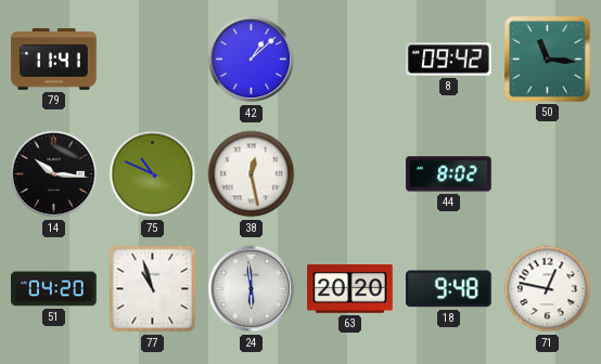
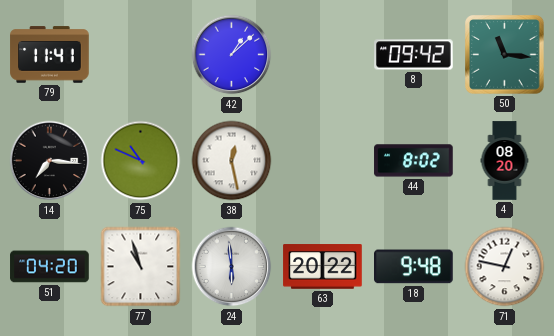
14: 10:16 -> 7:16
4: none -> 08:20
63: 20:20 -> 20:22
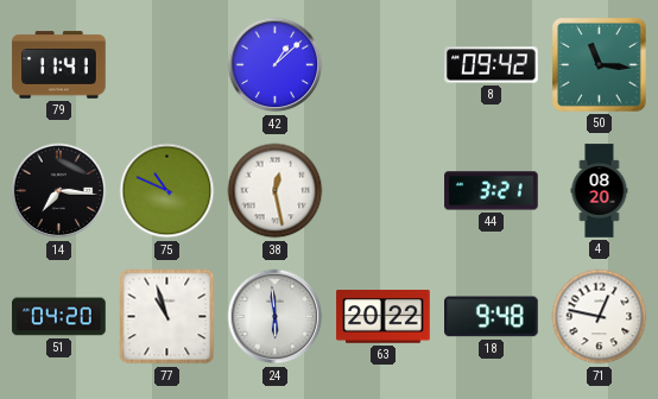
44: 8:02 -> 3:21
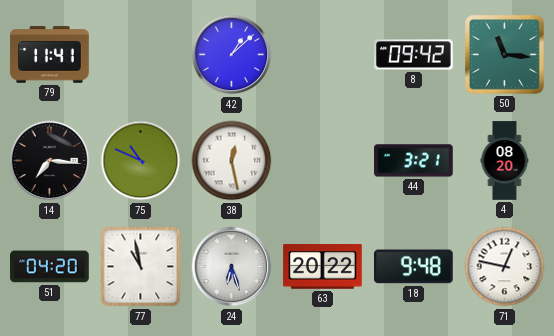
77: 10:57 -> 10:58
24: 5:59 -> 6:27
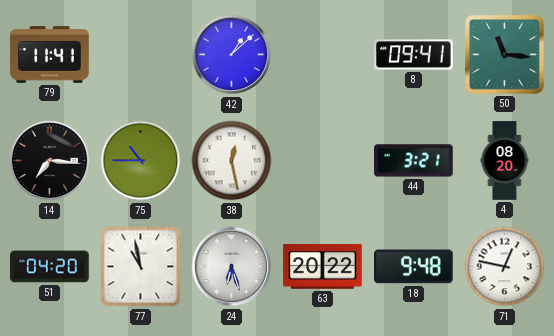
8: 09:42 -> 09:41
75: 10:49 -> 10:45
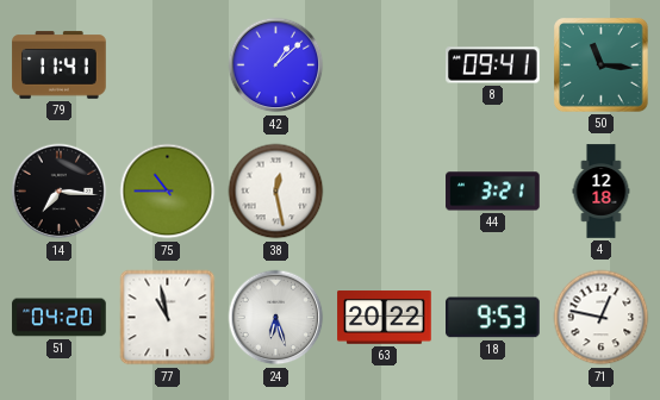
4: 08:20 -> 12:18
18: 9:48 -> 9:53
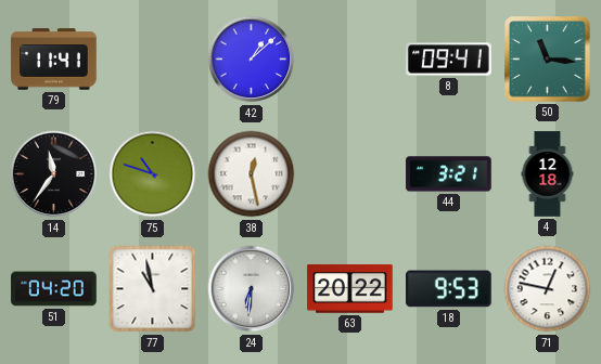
14: 7:16 -> 11:36
75: 10:45 -> 10:48
24: 6:27 -> 6:31
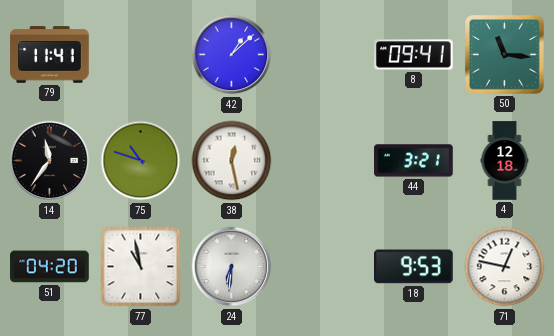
63: 20:22 -> none
